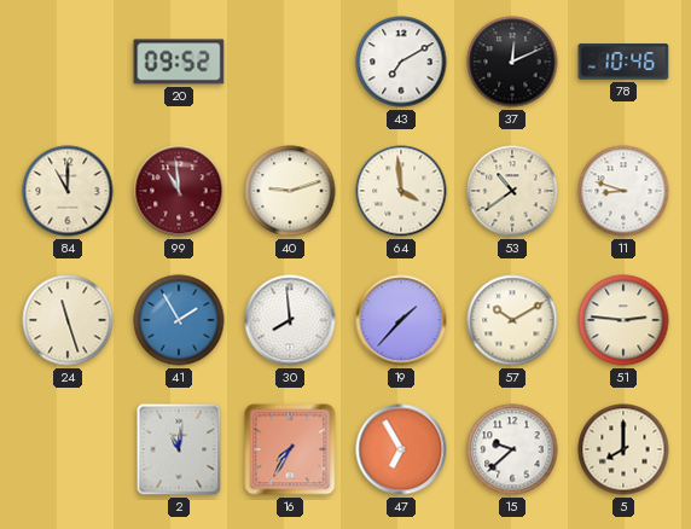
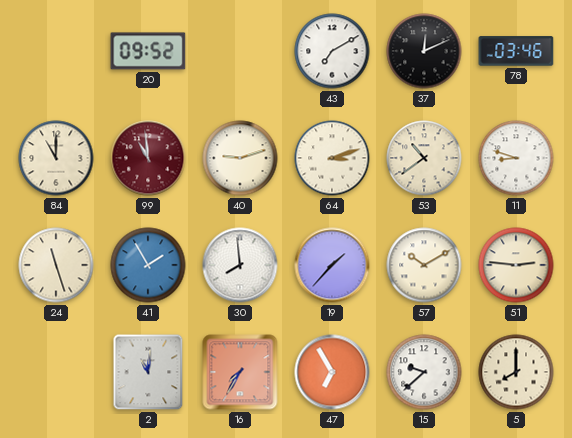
78: 10:46 -> 03:46
64: 3:59 -> 3:12
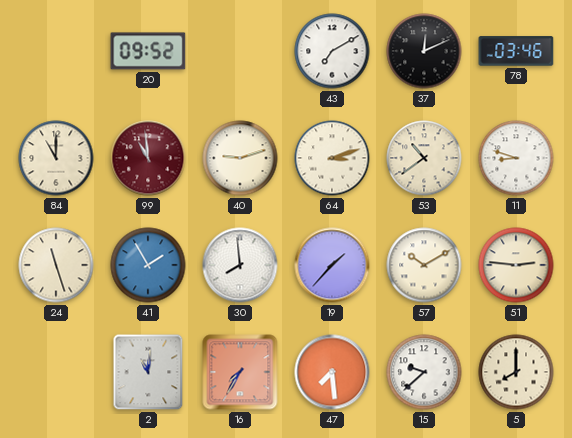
47: 6:55 -> 7:29
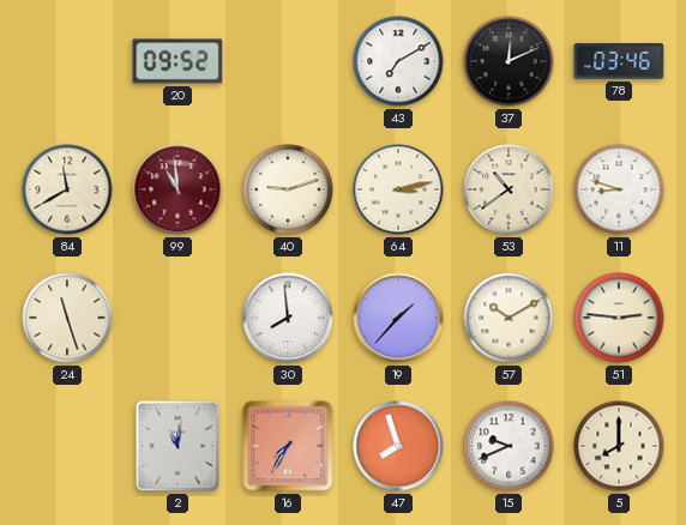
84: 11:00 -> 11:40
64: 3:12 -> 3:13
41: 1:55 -> none
47: 7:29 -> 7:57
15: 9:38 -> 9:41
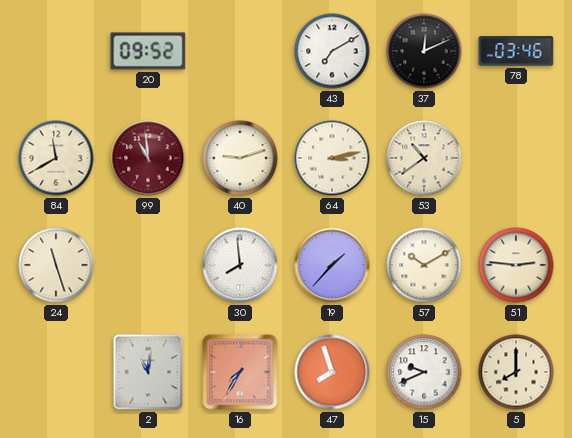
11: 8:48 -> none
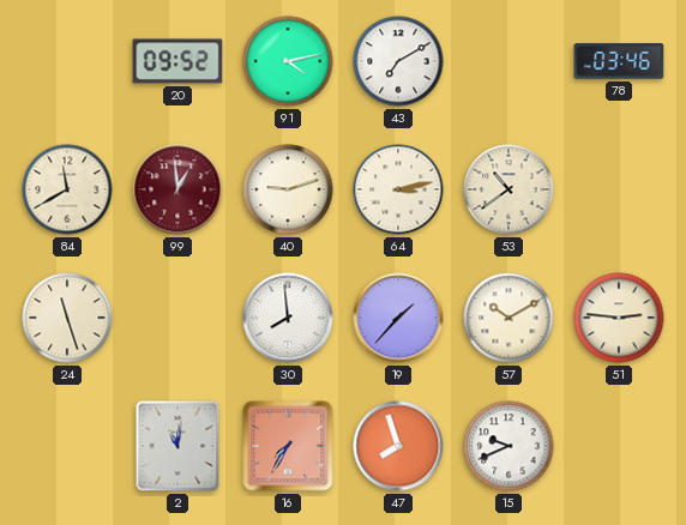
91: none -> 4:13
37: 12:11 -> none
99: 10:59 -> 12:59
5: 8:00 -> none
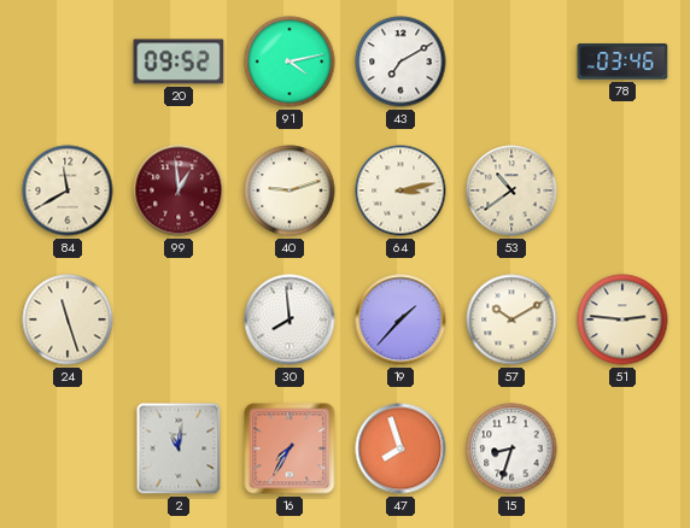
15: 9:41 -> 8:33
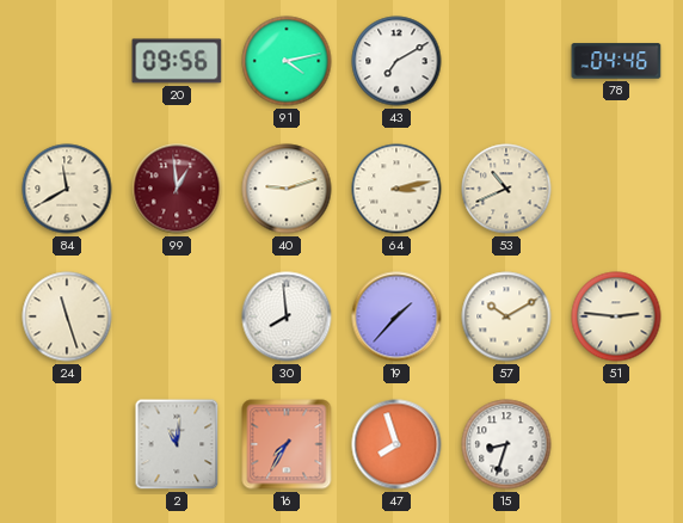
20: 09:52 -> 09:56
78: 03:46 -> 04:46
53: 10:39 -> 10:41
